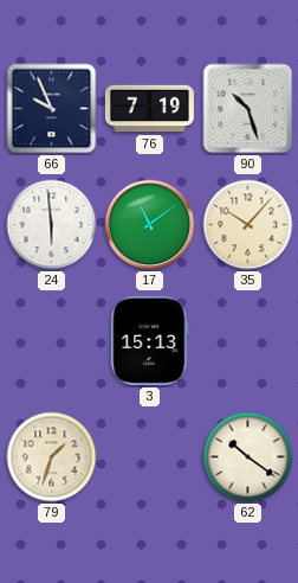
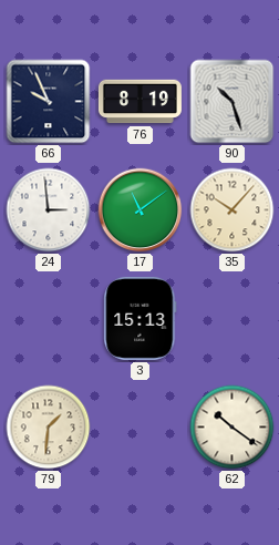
76: 7:19 -> 8:19
24: 5:59 -> 2:59
79: 1:33 -> 1:31
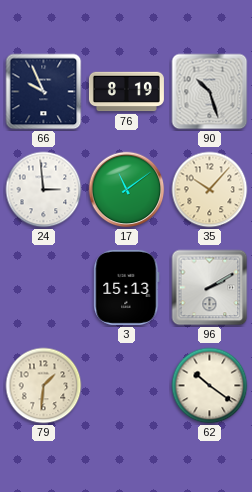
96: none -> 2:10
